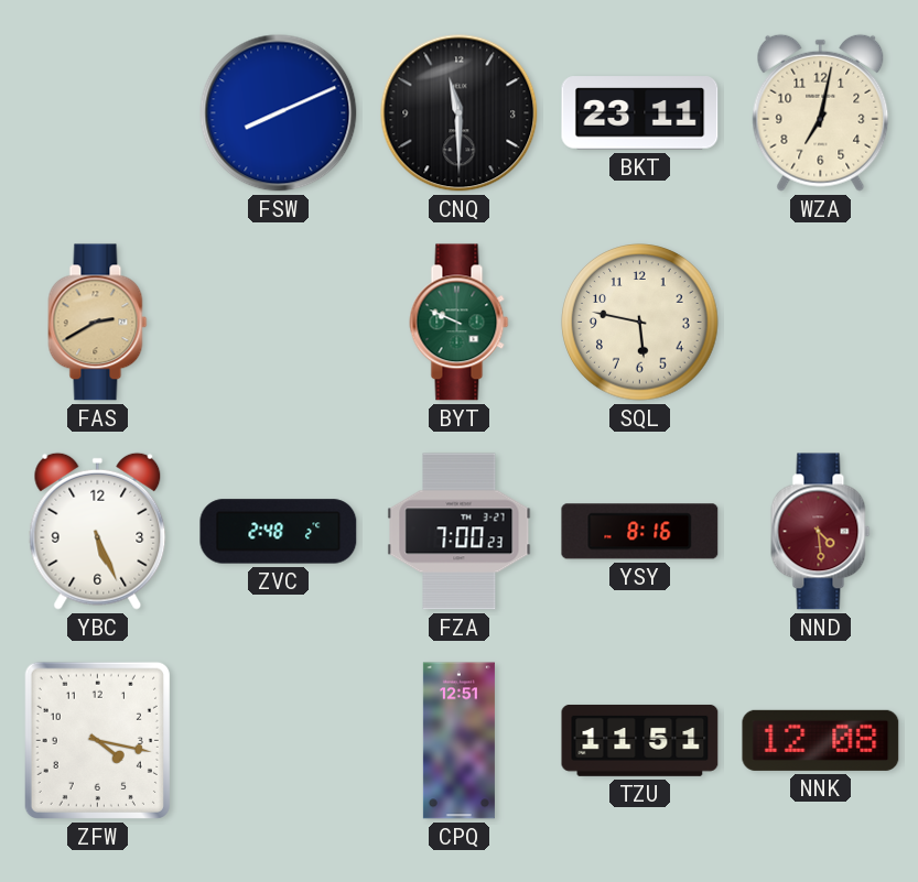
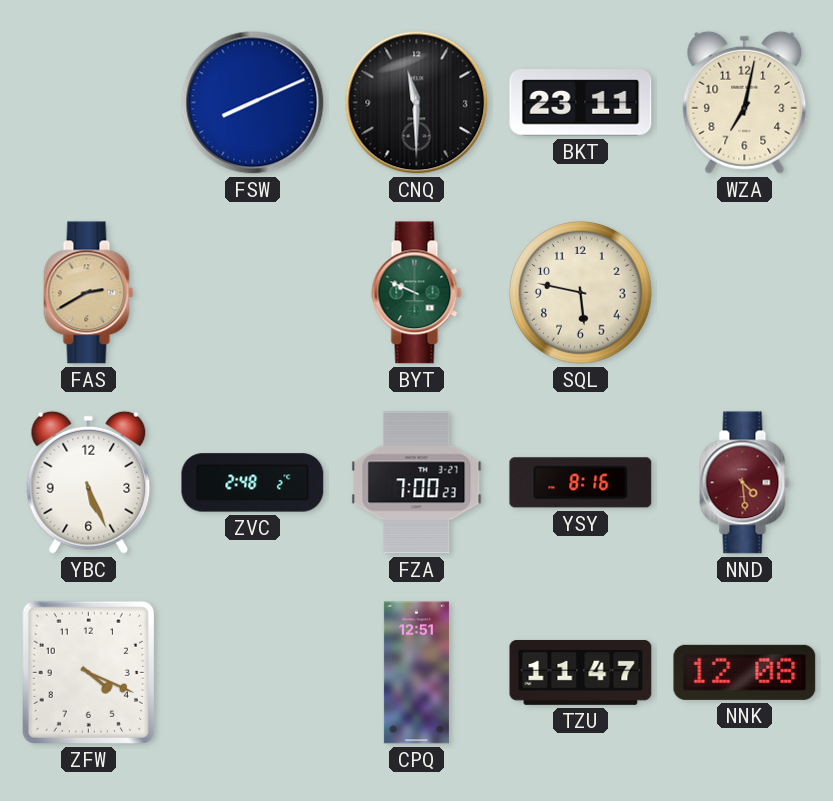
ZFW: 4:17 -> 4:19
TZU: 11:51 -> 11:47
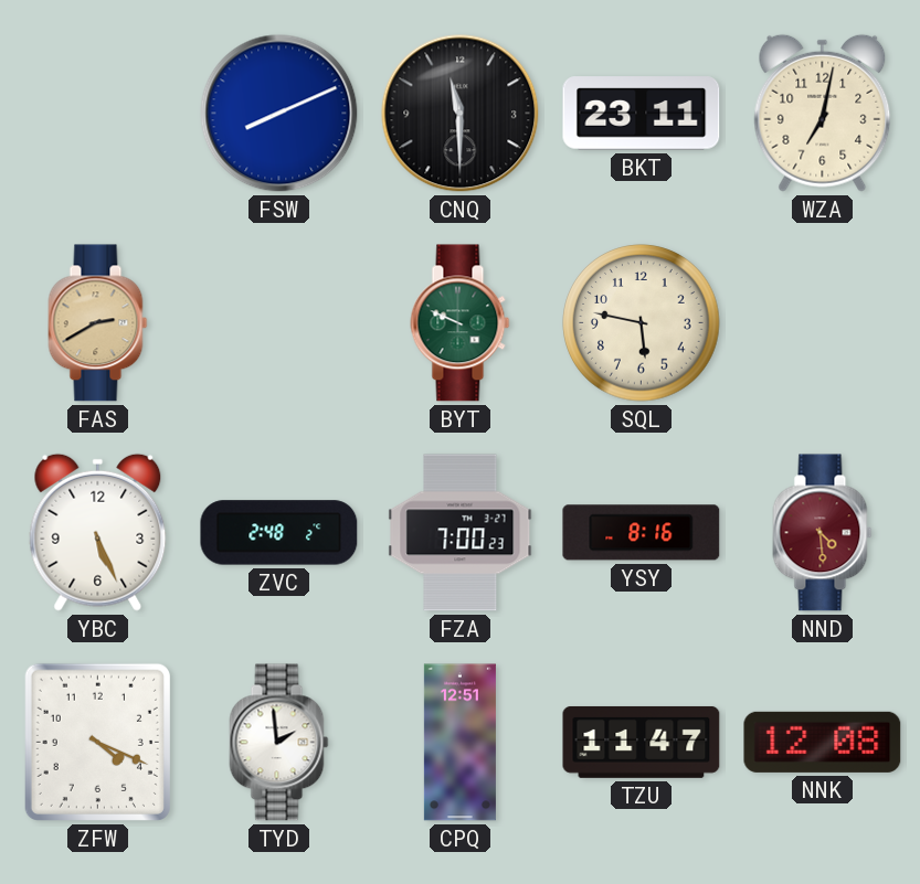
TYD: none -> 1:59
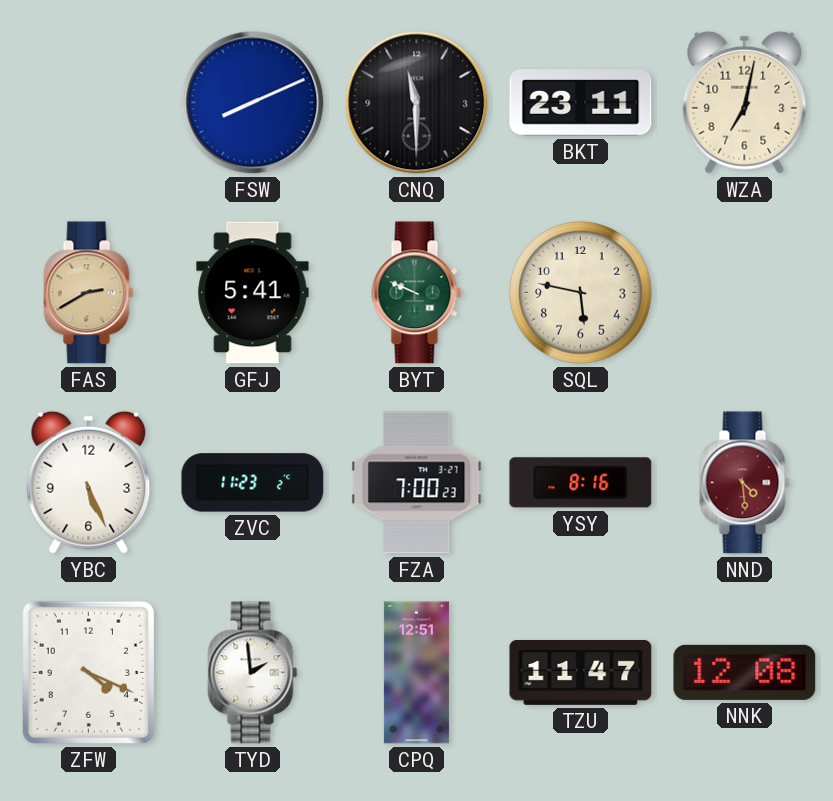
GFJ: none -> 5:41
ZVC: 2:48 -> 11:23
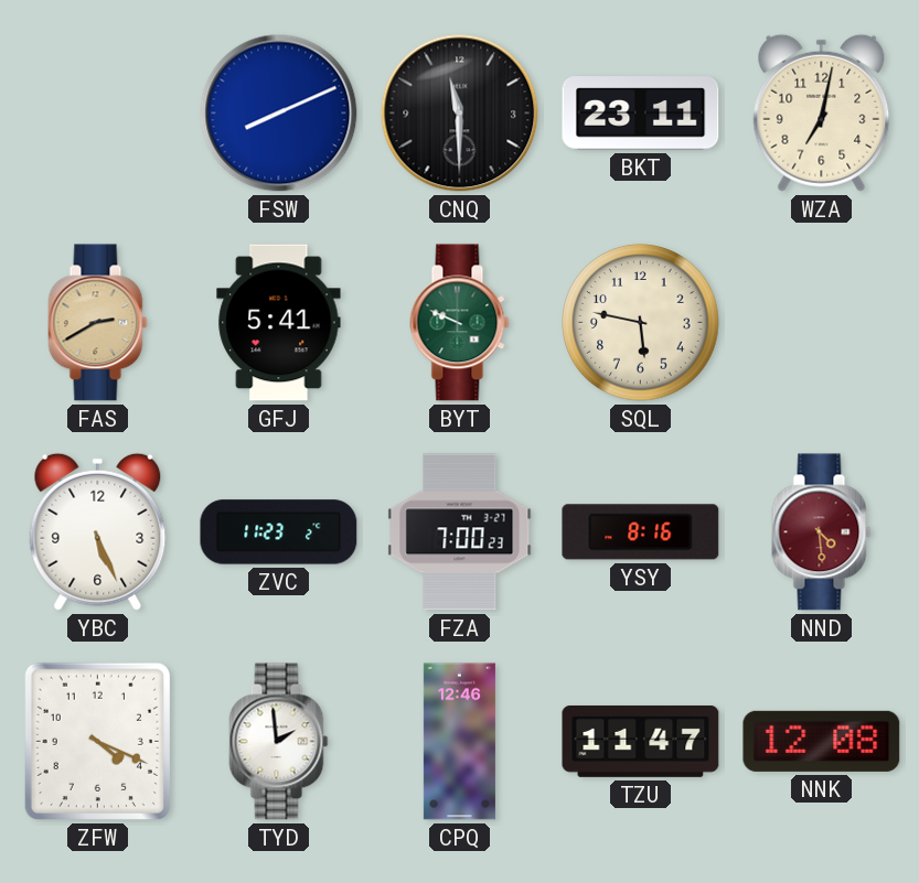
CPQ: 12:51 -> 12:46
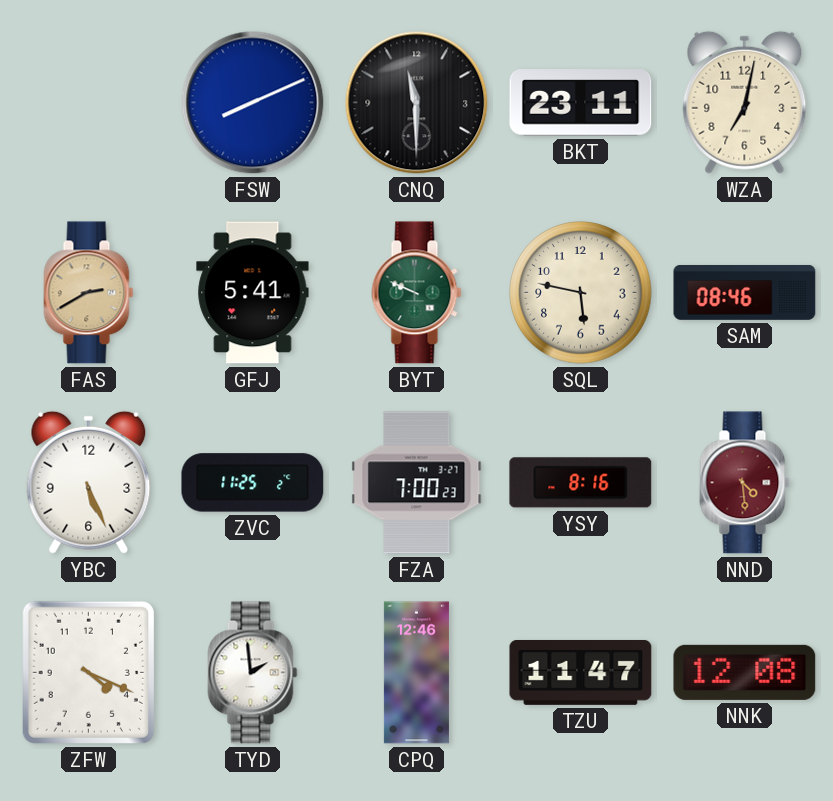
SAM: none -> 08:46
ZVC: 11:23 -> 11:25
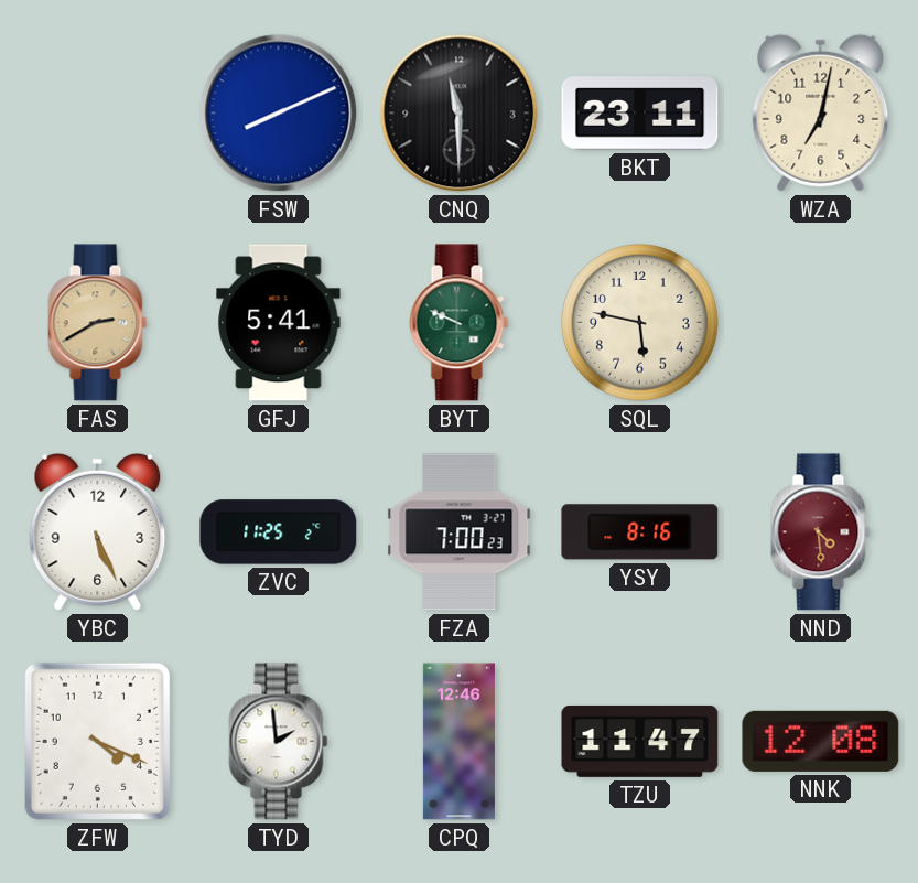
SAM: 08:46 -> none
